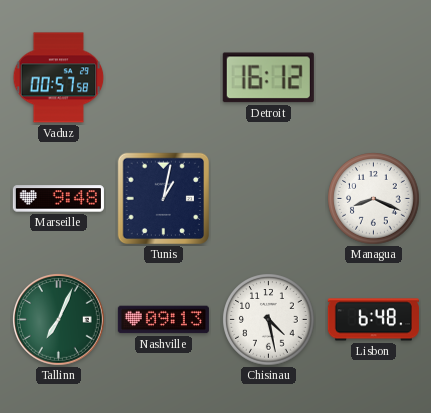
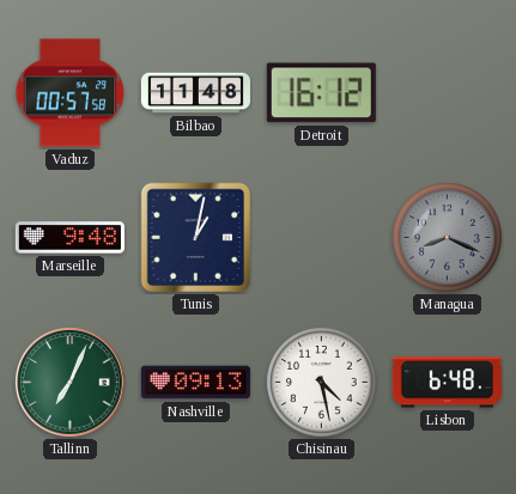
Bilbao: none -> 11:48
Managua dial: white -> grey
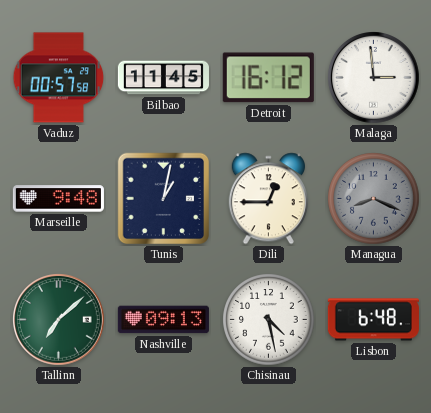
Bilbao: 11:48 -> 11:45
Malaga: none -> 2:59
Dili: none -> 12:45
Tallinn: 7:04 -> 7:08
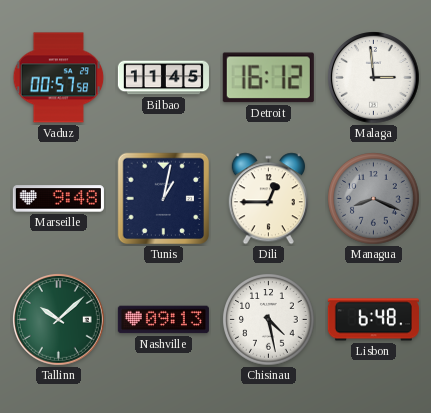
Tallinn: 7:08 -> 10:08
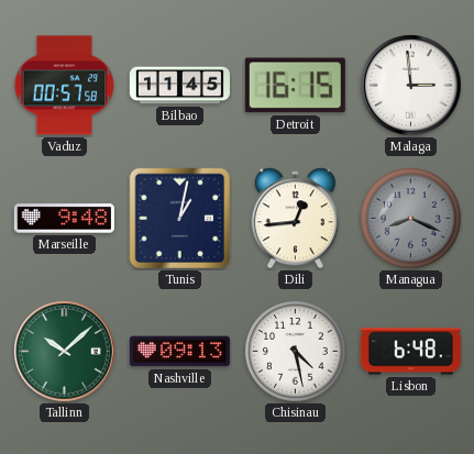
Detroit: 16:12 -> 16:15
Dili: 12:45 -> 12:44
